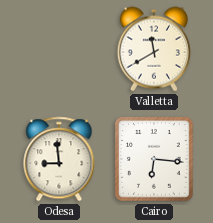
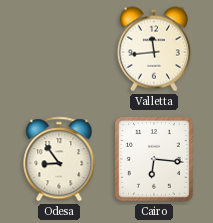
Valletta: 11:40 -> 11:44
Odesa: 8:59 -> 8:54
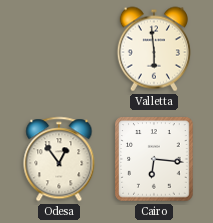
Valletta: 11:44 -> 5:59
Odesa: 8:54 -> 12:54
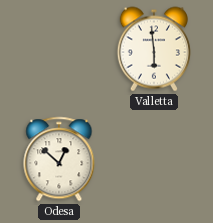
Odesa: 12:54 -> 12:52
Cairo: 6:16 -> none
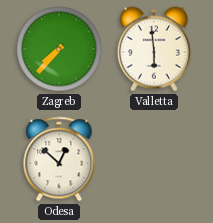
Zagreb: none -> 7:37
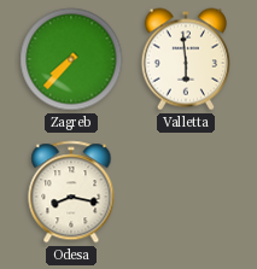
Odesa: 12:52 -> 8:17
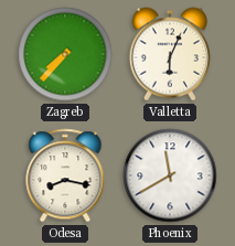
Valletta: 5:59 -> 6:04
Phoenix: none -> 11:40
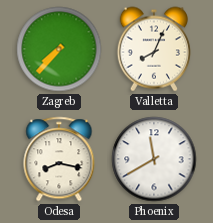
Valletta: 6:04 -> 8:04
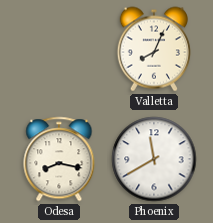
Zagreb: 7:37 -> none
